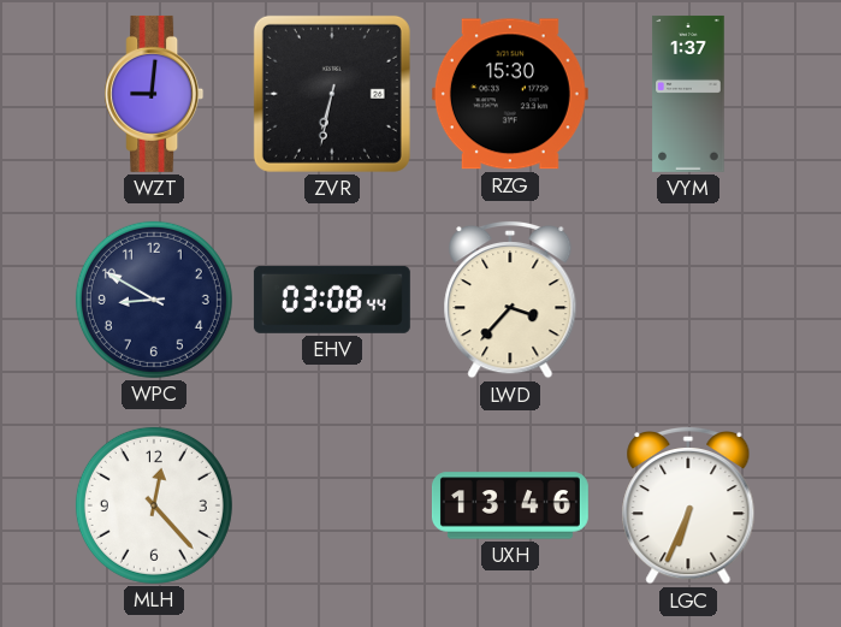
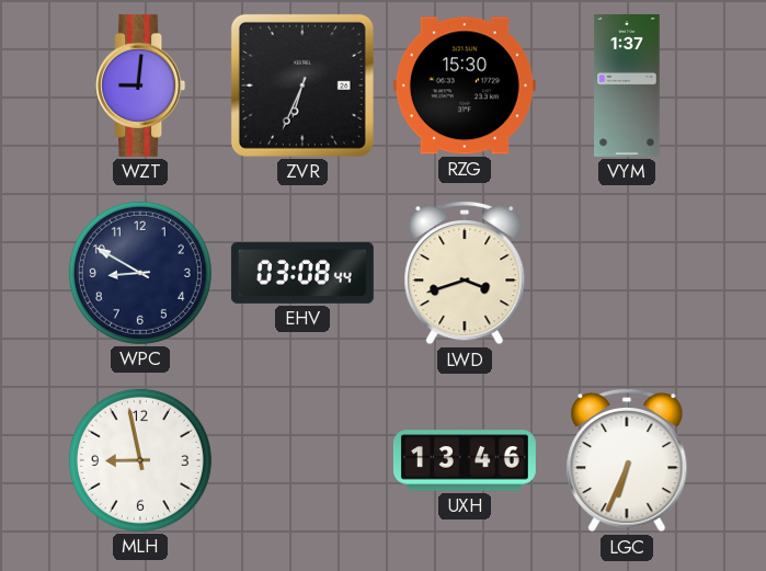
ZVR: 6:32 -> 6:34
LWD: 3:37 -> 3:42
MLH: 12:23 -> 8:58
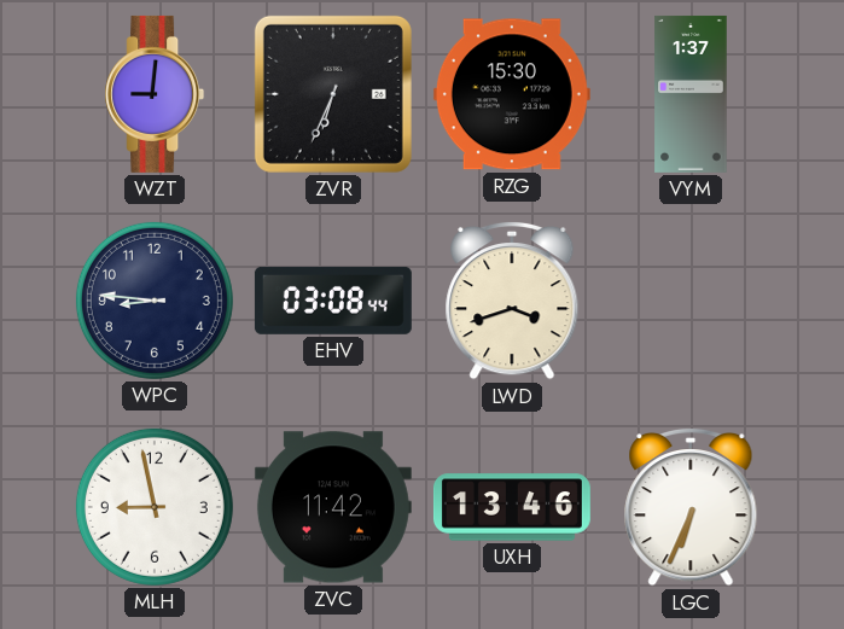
WPC: 8:50 -> 8:46
ZVC: none -> 11:42
